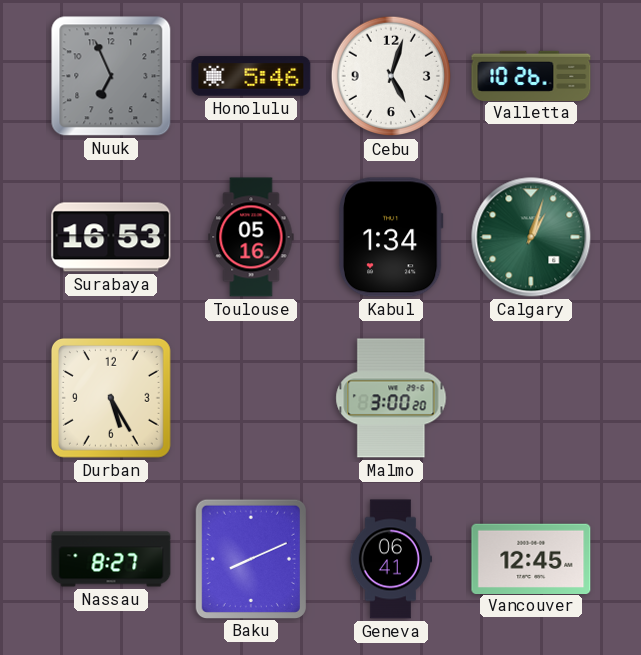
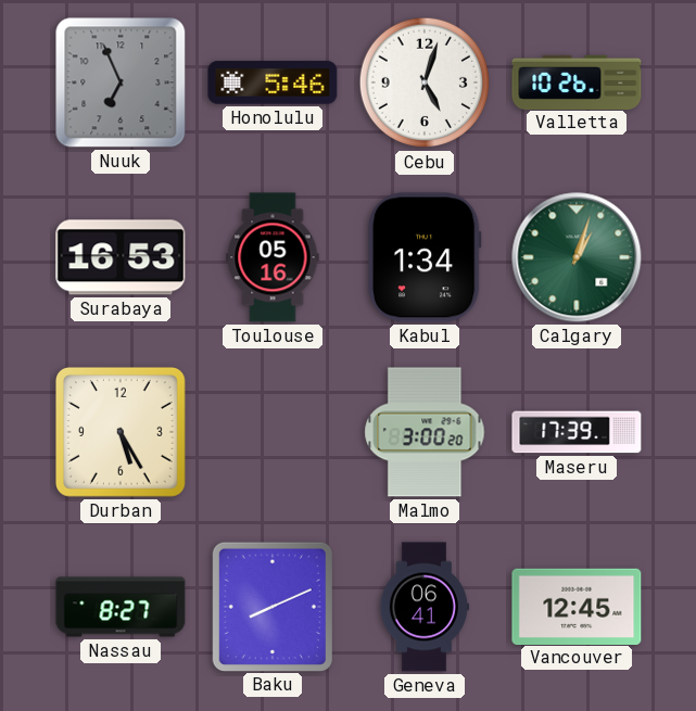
Maseru: none -> 17:39
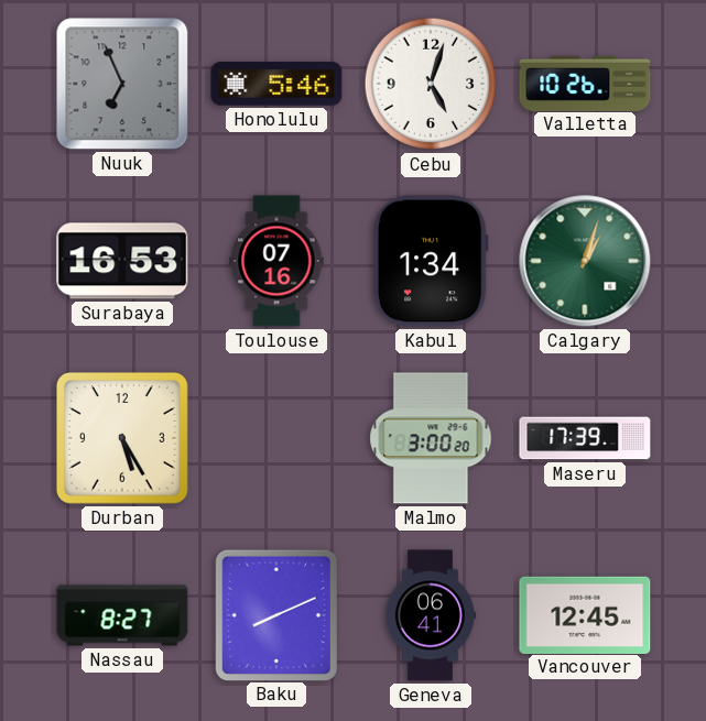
Toulouse: 05:16 -> 07:16
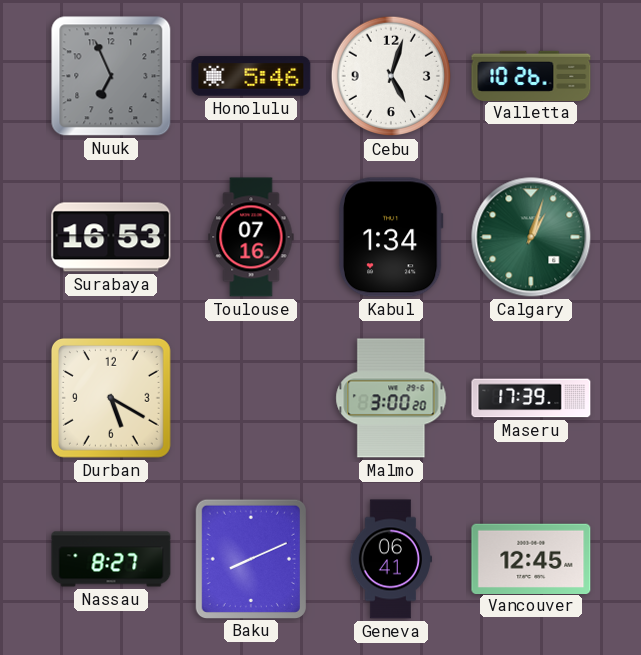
Durban: 5:25 -> 5:20
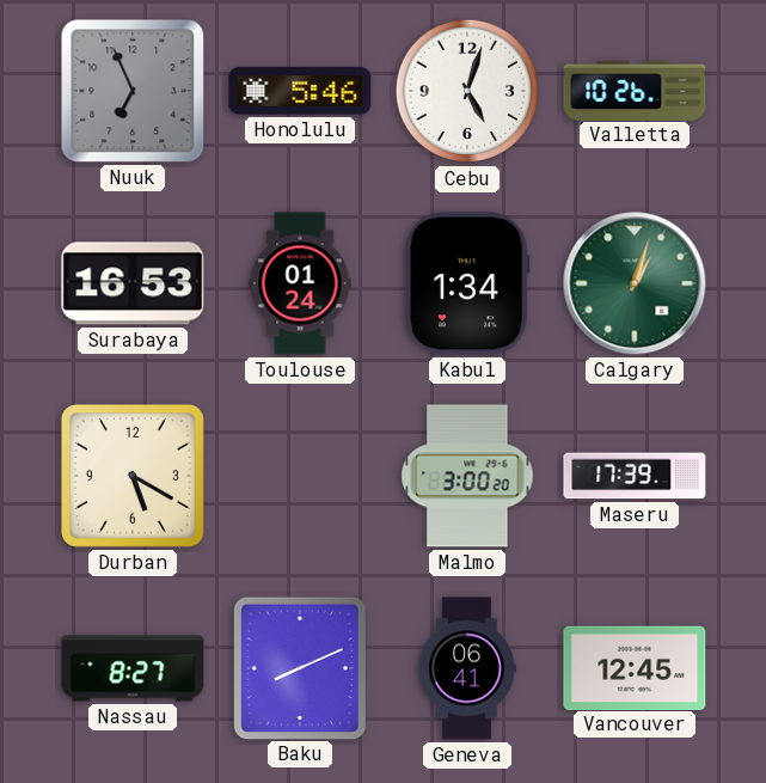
Toulouse: 07:16 -> 01:24
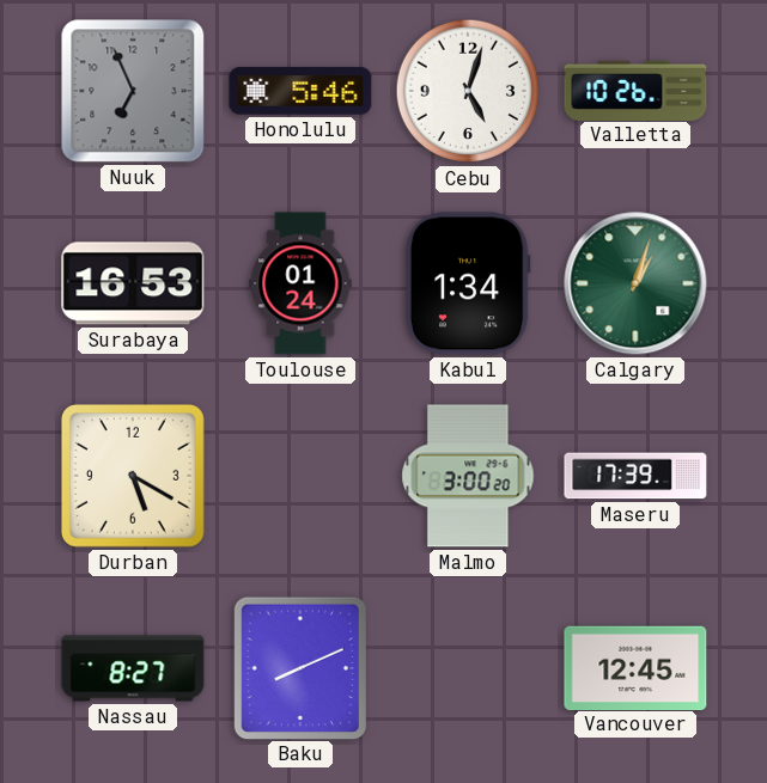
Geneva: 06:41 -> none
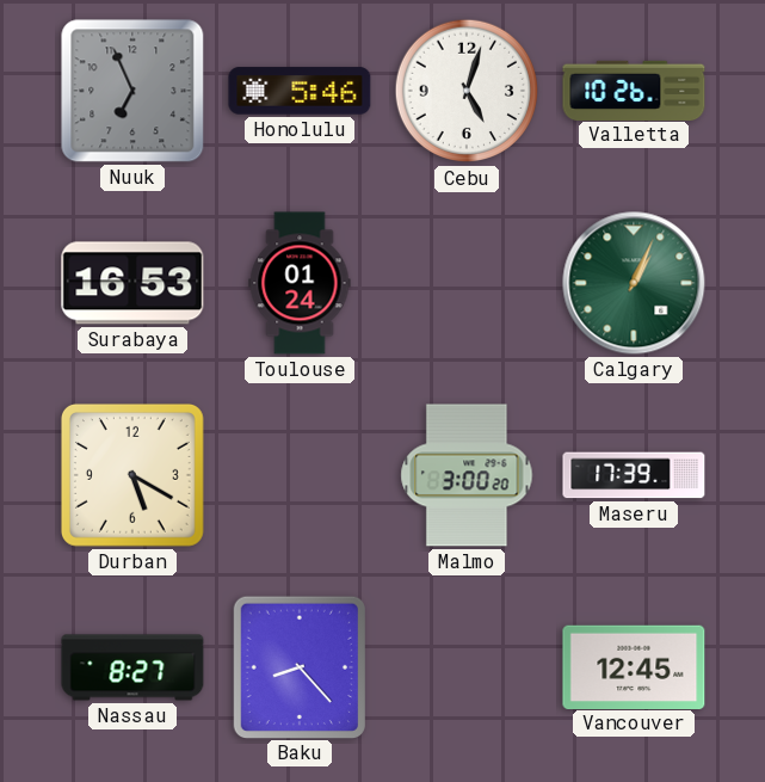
Kabul: 1:34 -> none
Calgary: 1:03 -> 1:04
Baku: 8:11 -> 8:23
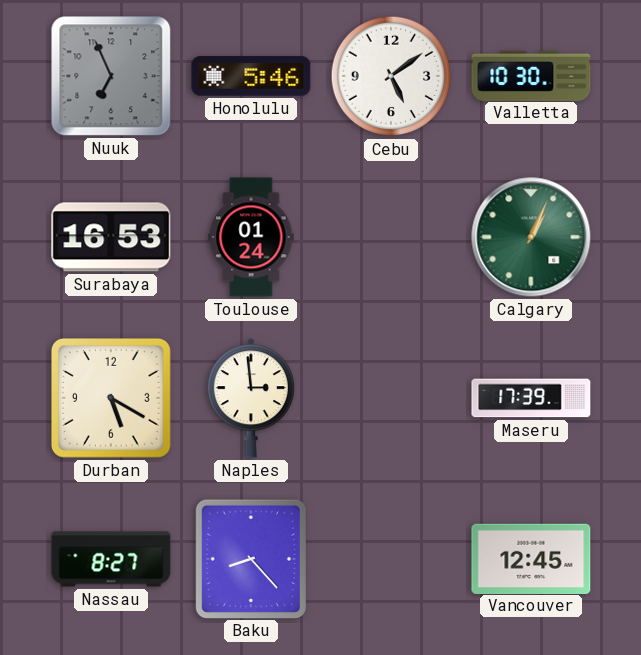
Cebu: 5:03 -> 5:09
Valletta: 10:26 -> 10:30
Naples: none -> 2:59
Malmo: 3:00 -> none
